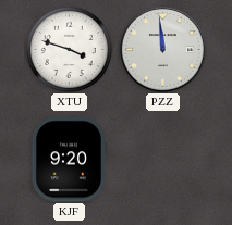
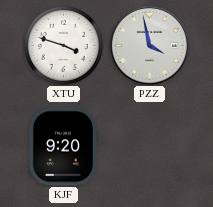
PZZ: 11:59 -> 3:58
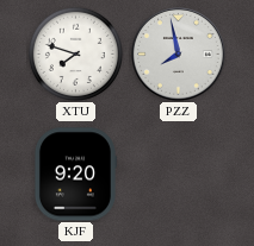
XTU: 3:48 -> 7:48
PZZ: 3:58 -> 7:58
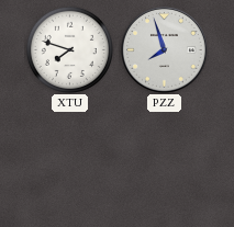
PZZ: 7:58 -> 7:57
KJF: 9:20 -> none
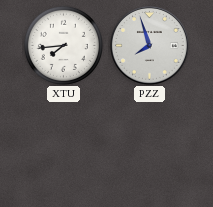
XTU: 7:48 -> 7:44
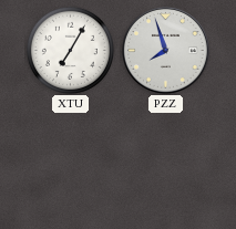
XTU: 7:44 -> 7:05
